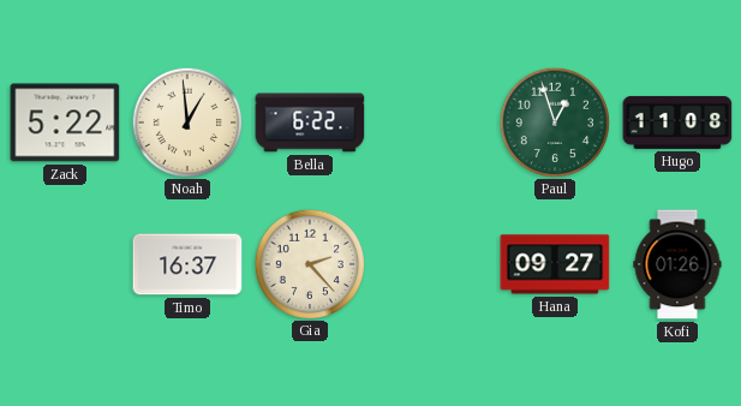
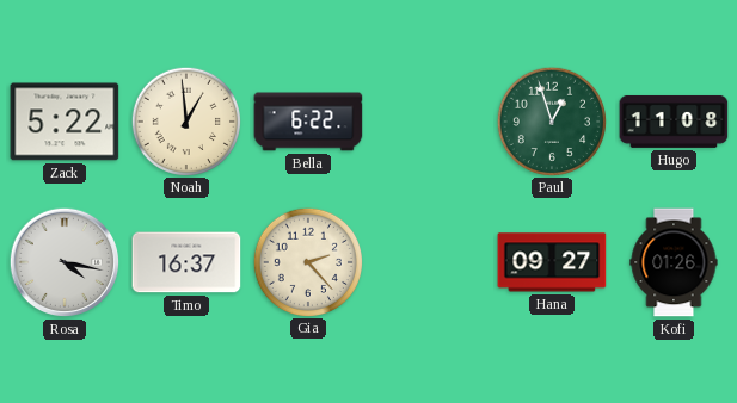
Rosa: none -> 4:17
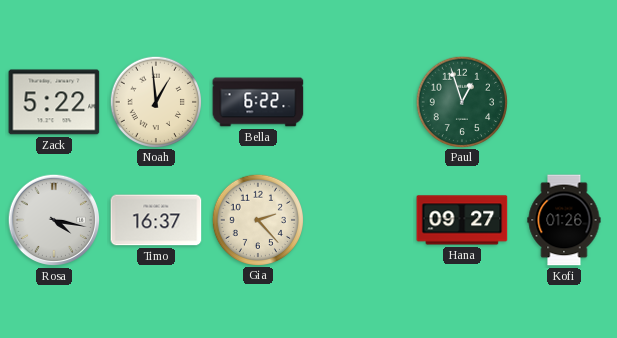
Hugo: 11:08 -> none
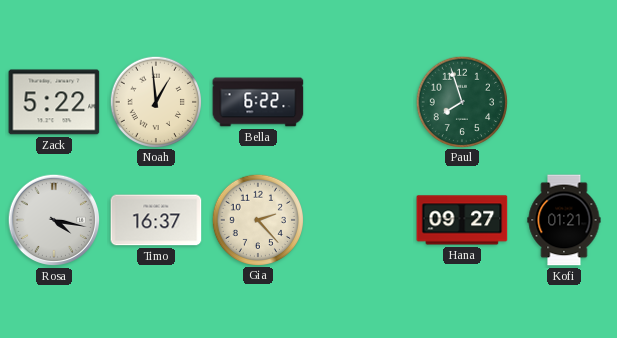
Paul: 12:57 -> 7:57
Kofi: 01:26 -> 01:21
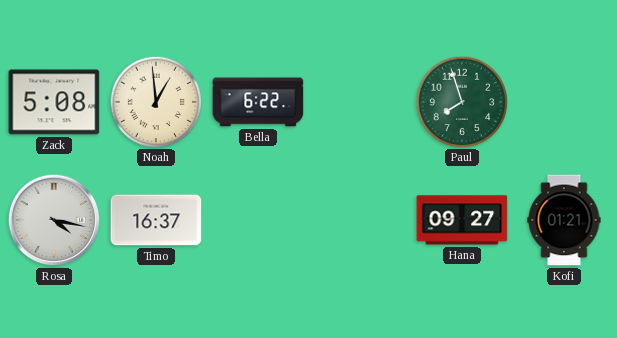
Zack: 5:22 -> 5:08
Gia: 2:23 -> none
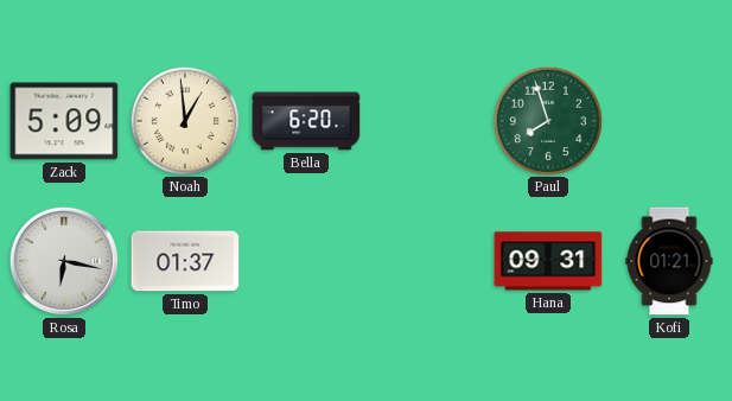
Zack: 5:08 -> 5:09
Bella: 6:22 -> 6:20
Rosa: 4:17 -> 6:17
Timo: 16:37 -> 01:37
Hana: 09:27 -> 09:31
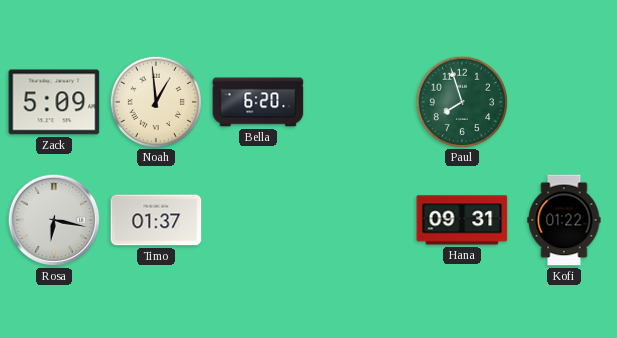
Kofi: 01:21 -> 01:22
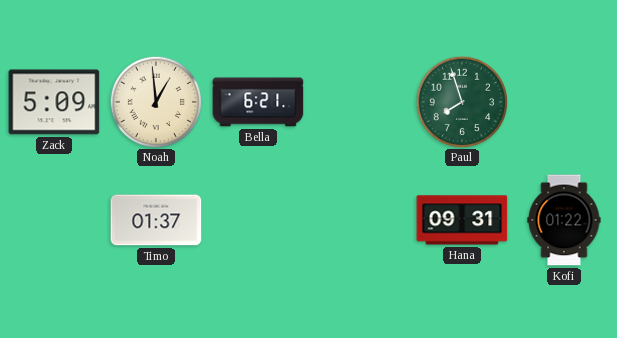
Bella: 6:20 -> 6:21
Rosa: 6:17 -> none
